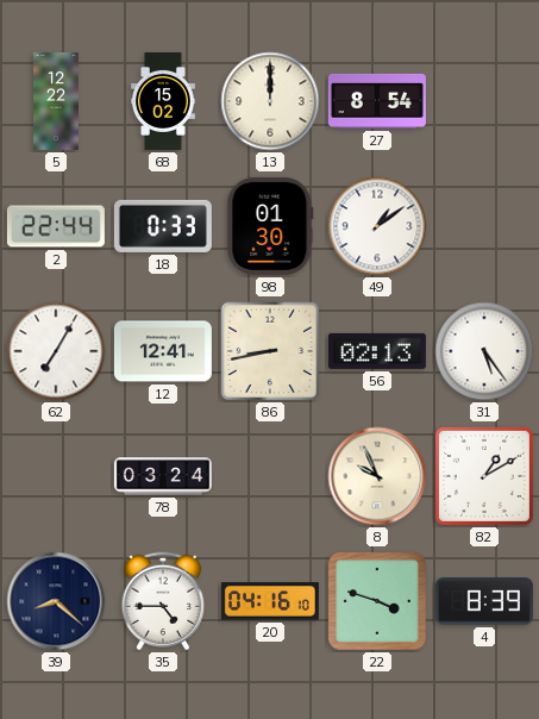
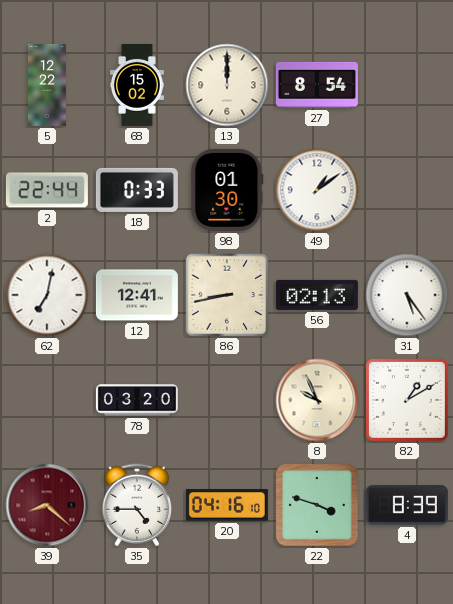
62: 7:05 -> 7:02
78: 03:24 -> 03:20
39 dial: navy -> burgundy
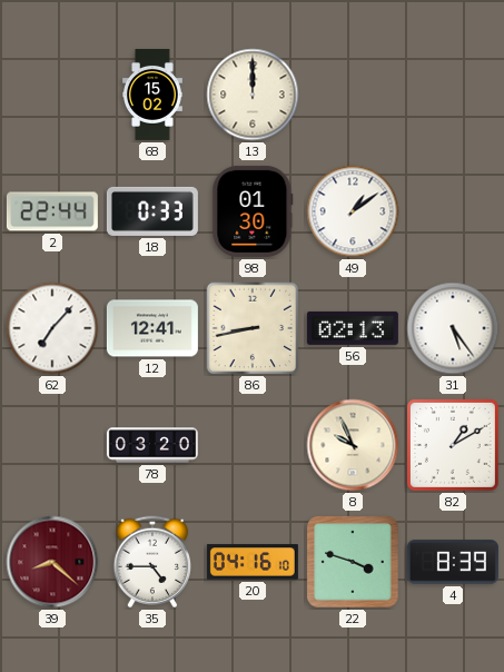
5: 12:22 -> none
27: 8:54 -> none
62: 7:02 -> 7:07
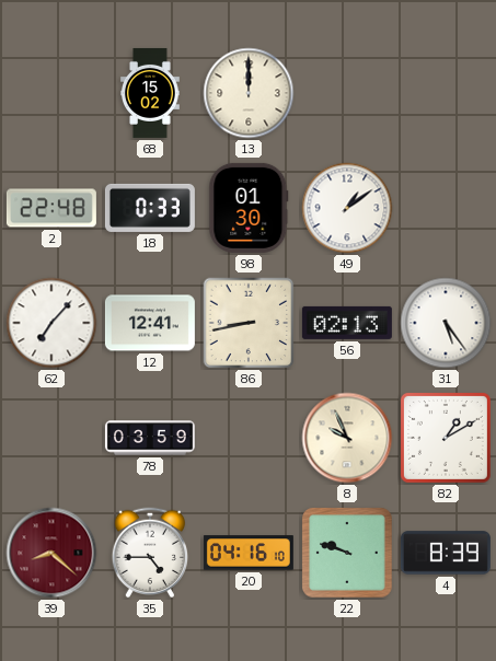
2: 22:44 -> 22:48
78: 03:20 -> 03:59
22: 3:48 -> 9:48
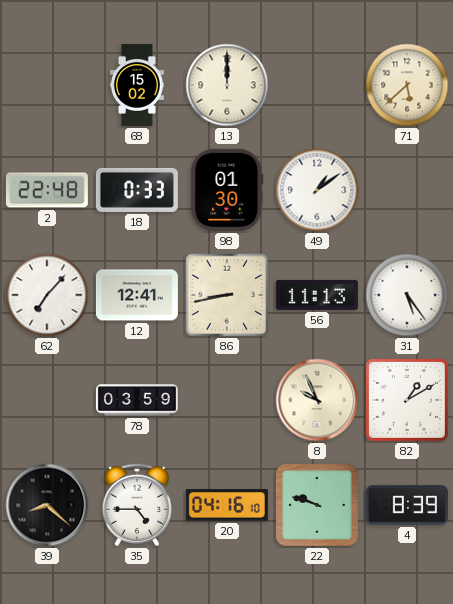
71: none -> 5:38
56: 02:13 -> 11:13
39 dial: burgundy -> black
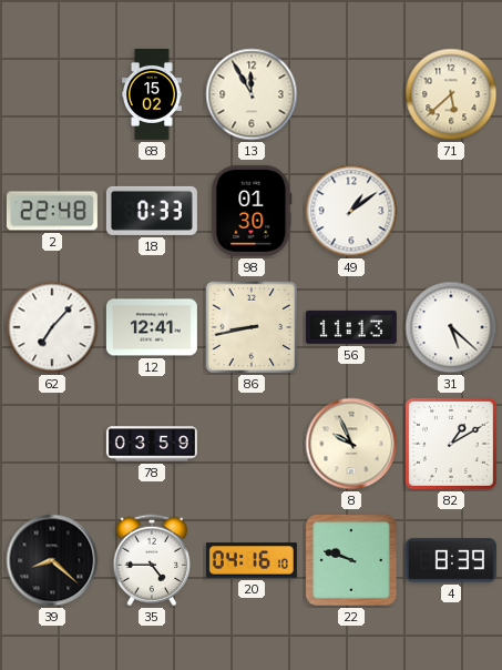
13: 12:00 -> 11:55
31: 5:24 -> 5:22
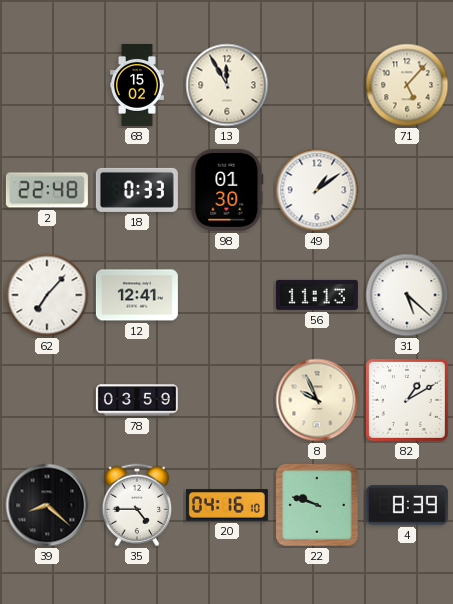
71: 5:38 -> 5:07
86: 8:43 -> none
